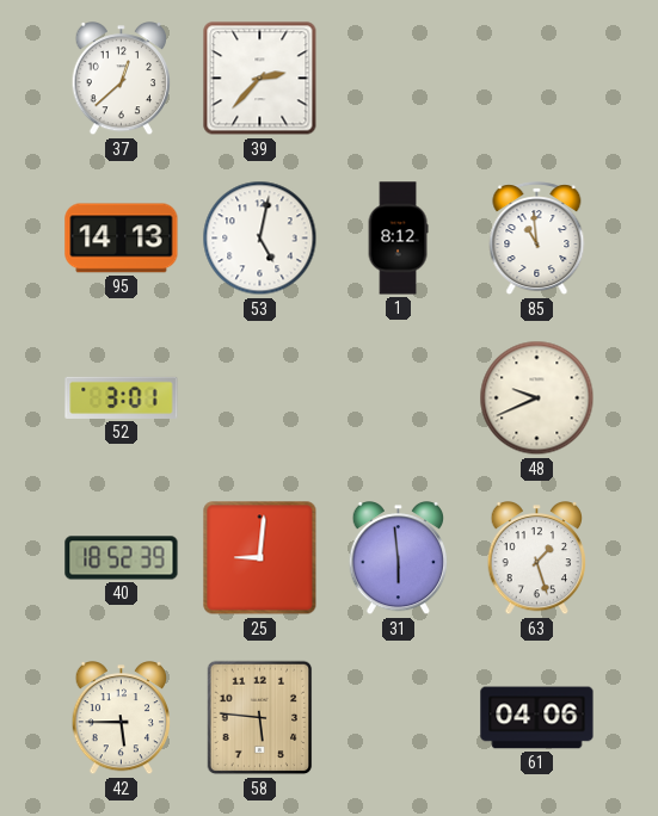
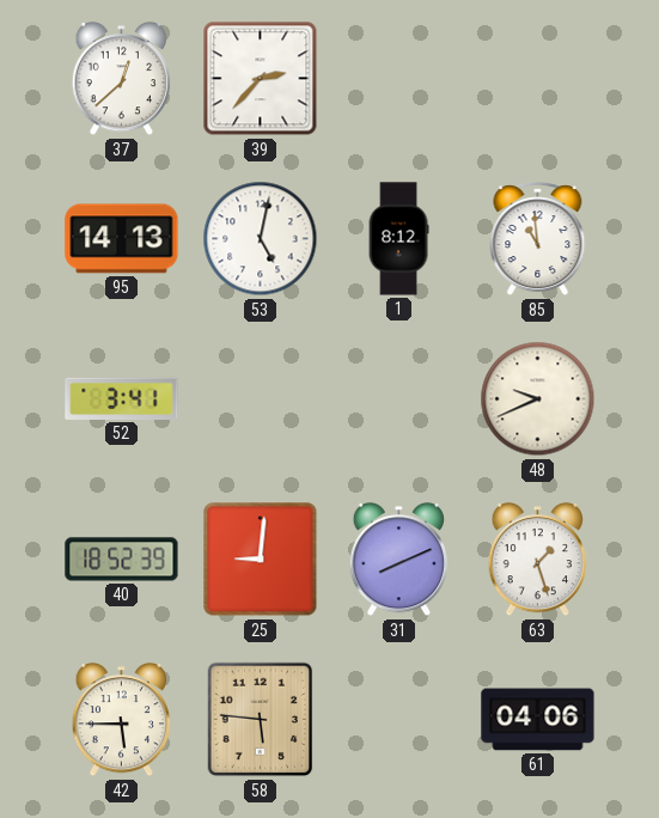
52: 3:01 -> 3:41
31: 5:59 -> 8:11
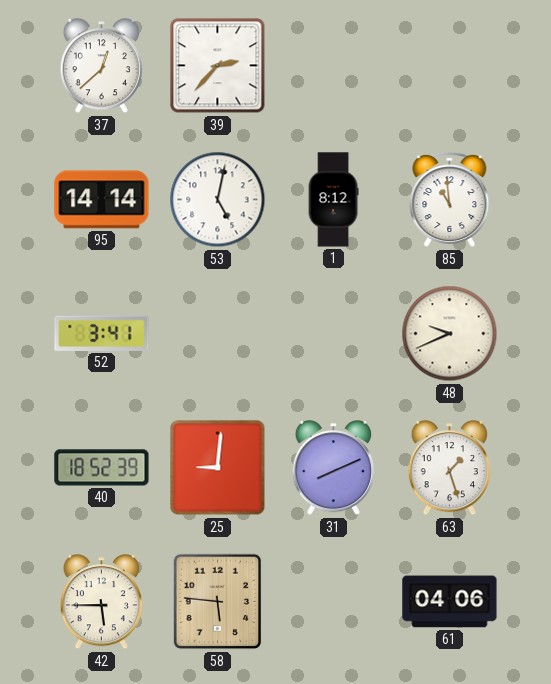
95: 14:13 -> 14:14
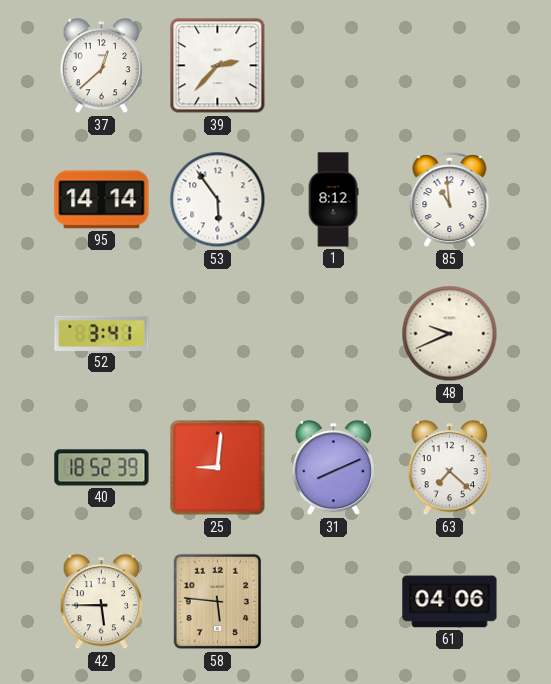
53: 5:02 -> 5:54
63: 1:27 -> 7:22
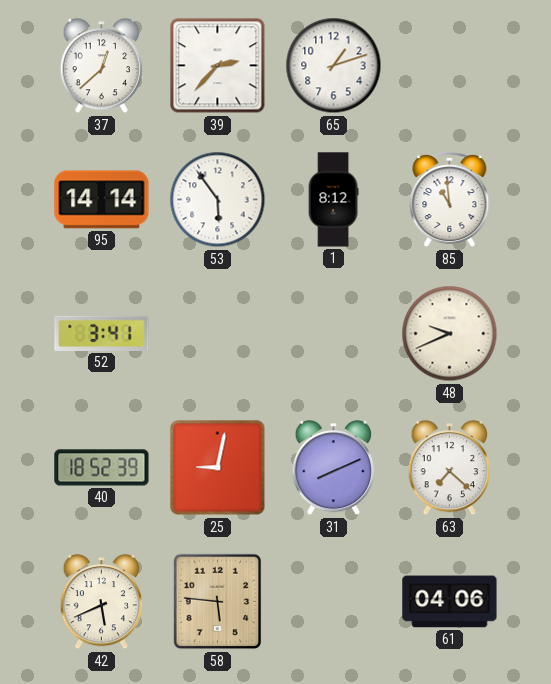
65: none -> 1:12
25: 9:01 -> 9:02
42: 5:45 -> 5:41
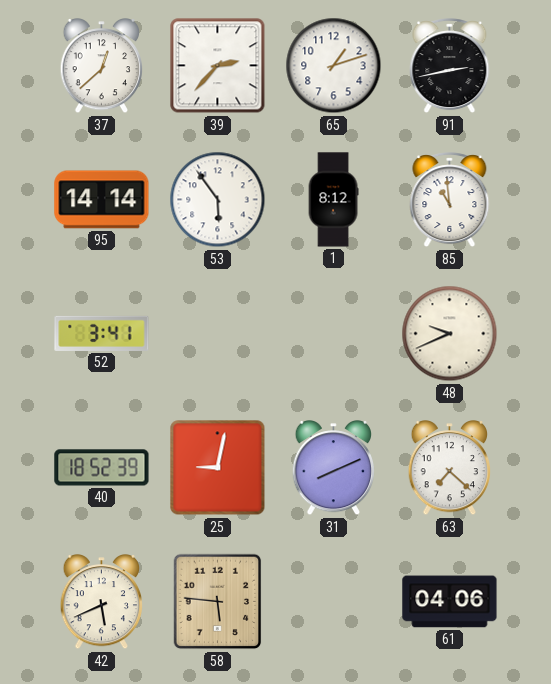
91: none -> 2:43
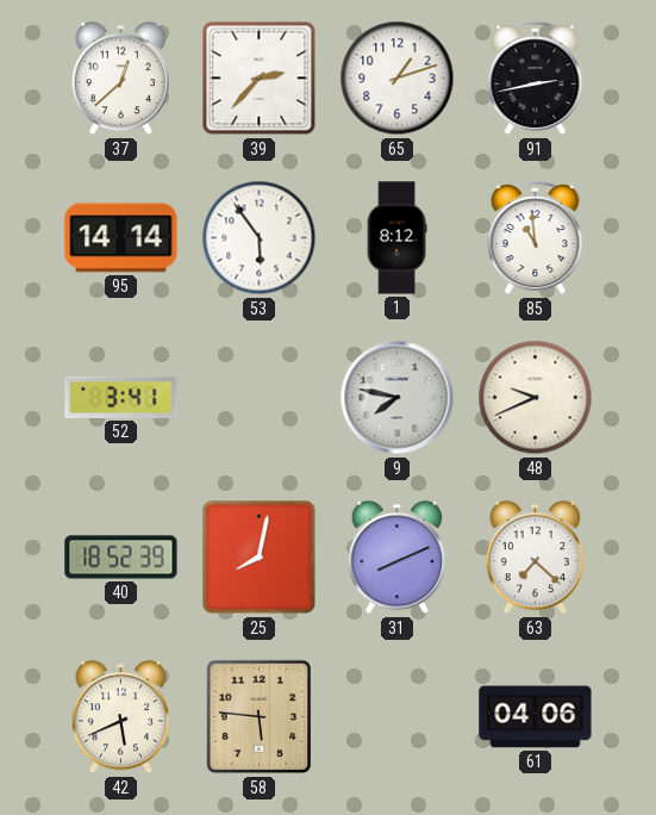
9: none -> 7:47
25: 9:02 -> 8:02
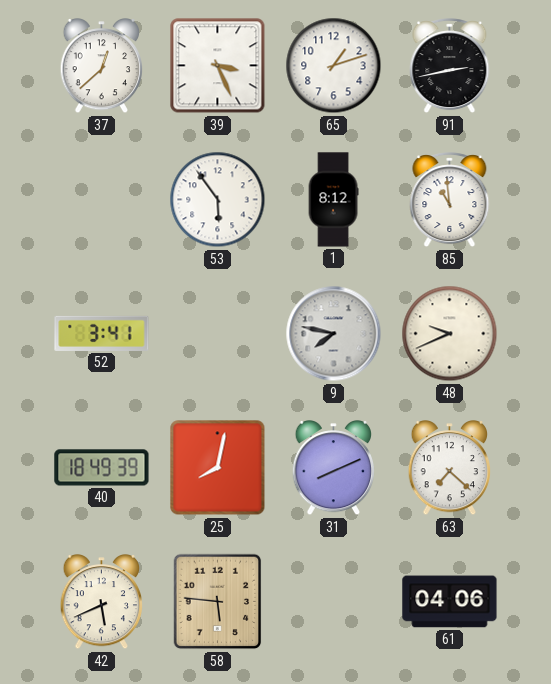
39: 2:37 -> 3:26
95: 14:14 -> none
40: 18:52 -> 18:49
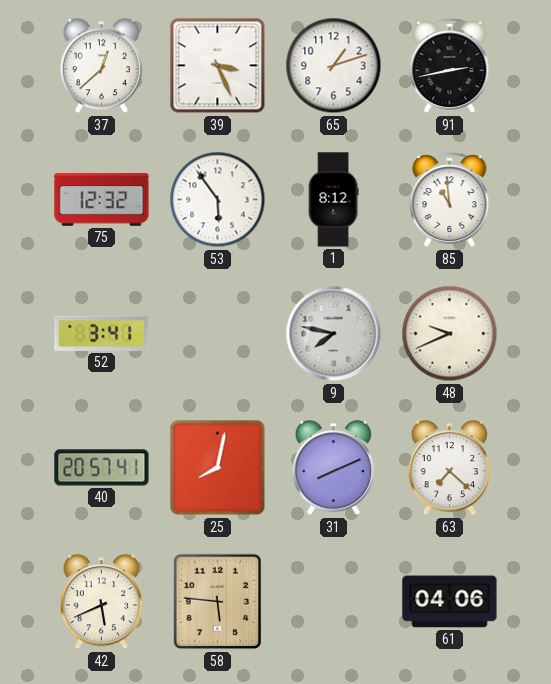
75: none -> 12:32
40: 18:49 -> 20:57
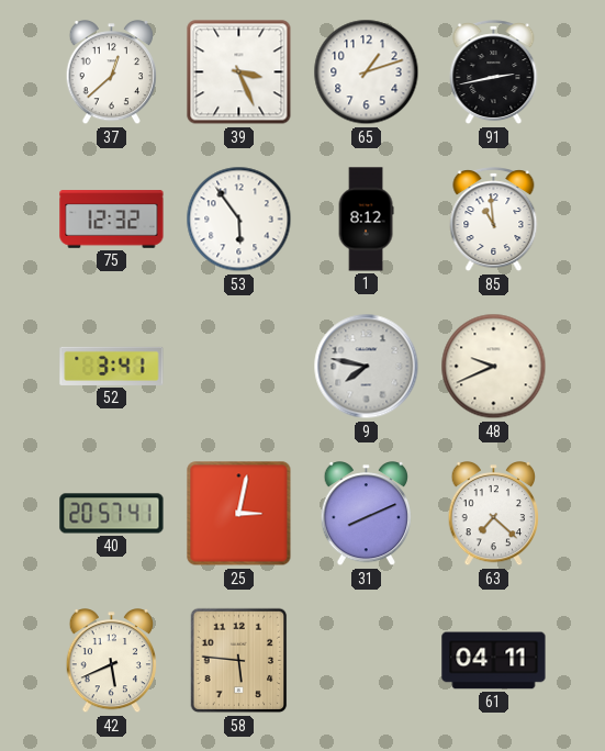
25: 8:02 -> 3:02
61: 04:06 -> 04:11
